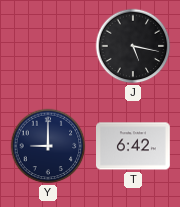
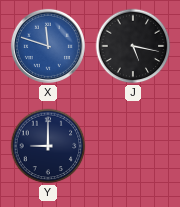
X: none -> 11:48
T: 6:42 -> none
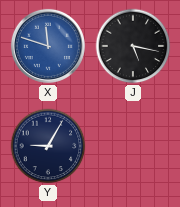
Y: 9:00 -> 9:05
